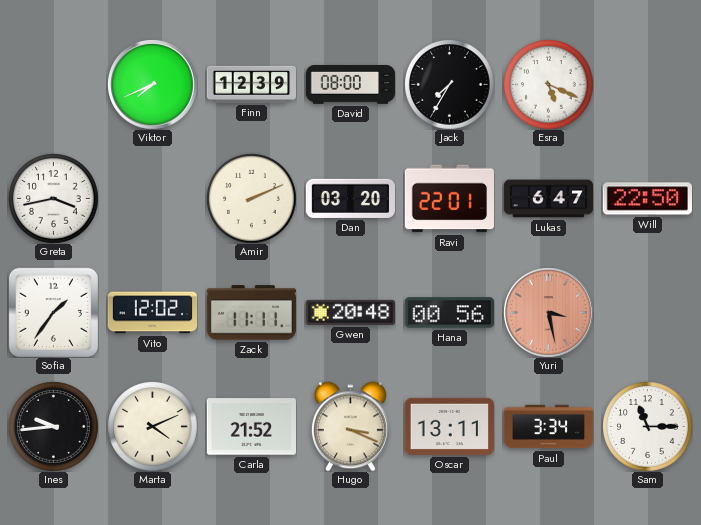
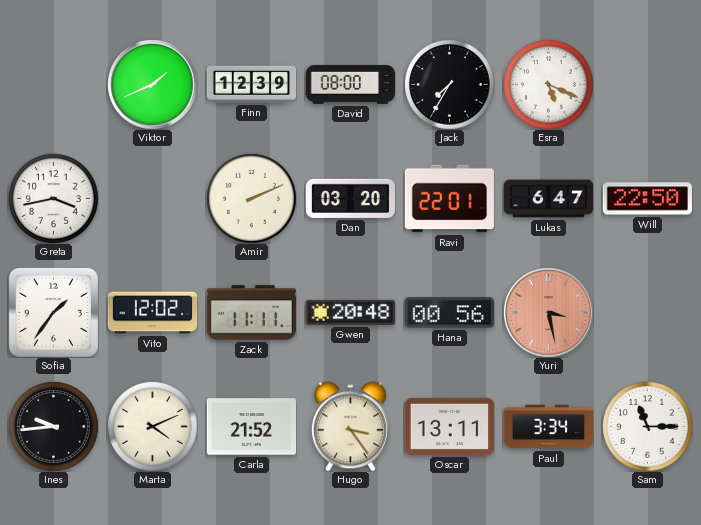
Viktor: 7:41 -> 1:41
Hugo: 3:19 -> 3:24
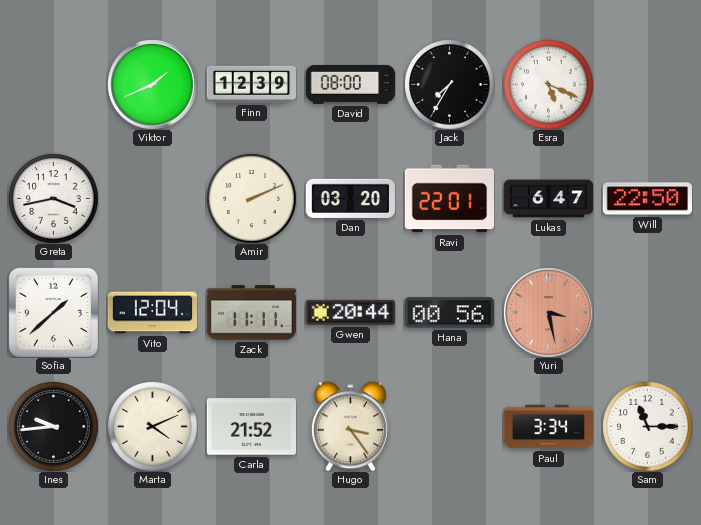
Sofia: 1:36 -> 1:38
Vito: 12:02 -> 12:04
Gwen: 20:48 -> 20:44
Oscar: 13:11 -> none
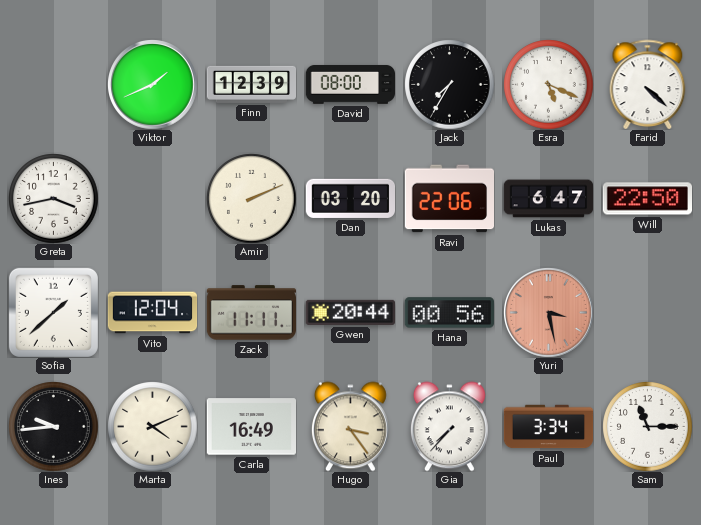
Farid: none -> 4:22
Ravi: 22:01 -> 22:06
Carla: 21:52 -> 16:49
Gia: none -> 7:37
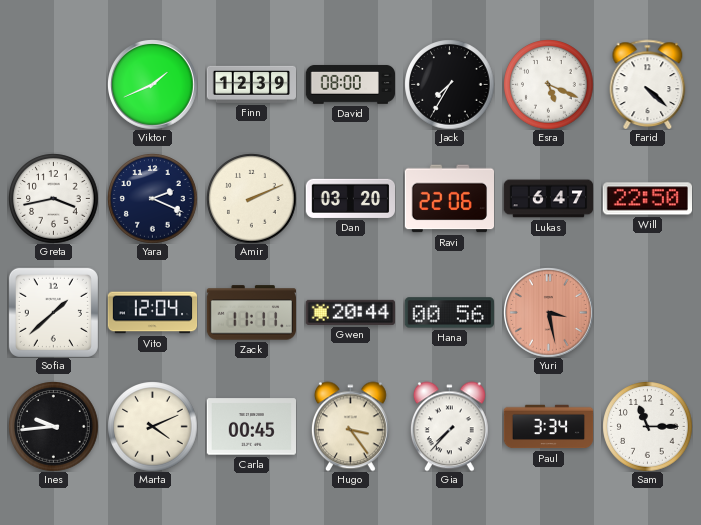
Yara: none -> 2:19
Carla: 16:49 -> 00:45
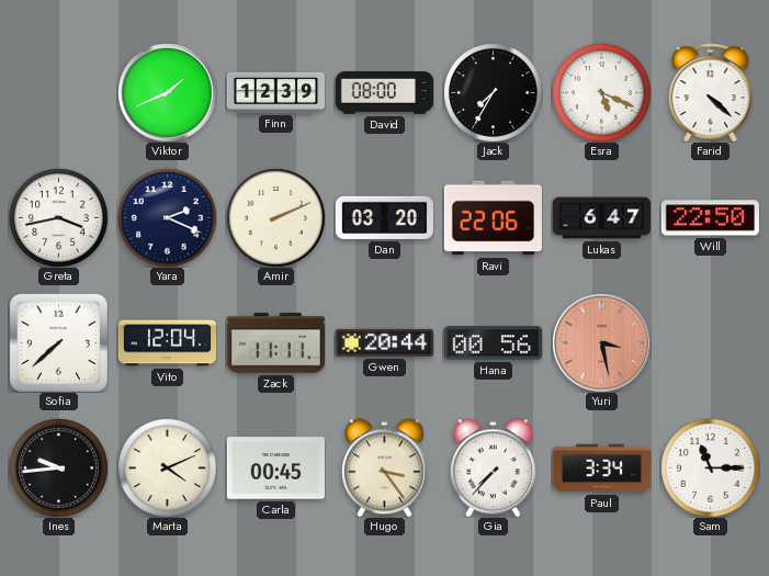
Sofia: 1:38 -> 7:38
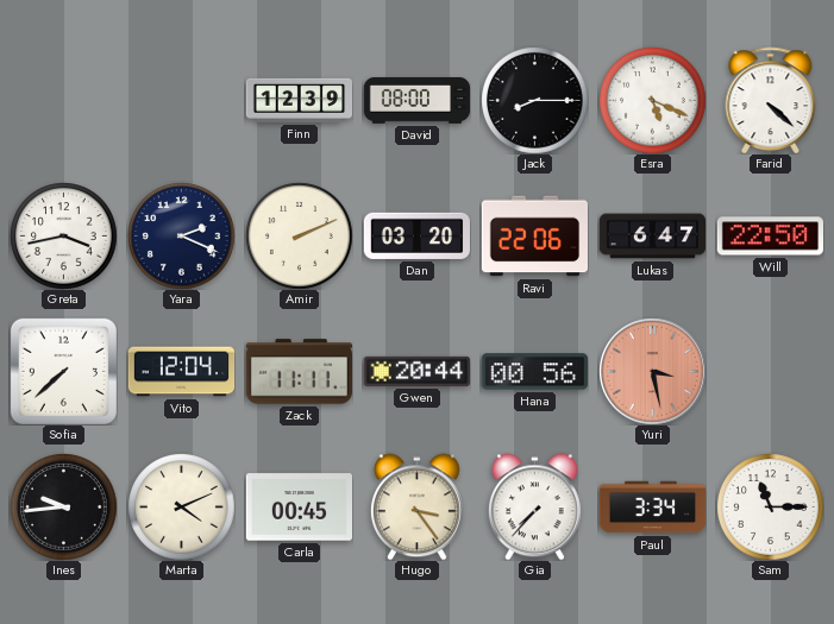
Viktor: 1:41 -> none
Jack: 7:35 -> 8:15
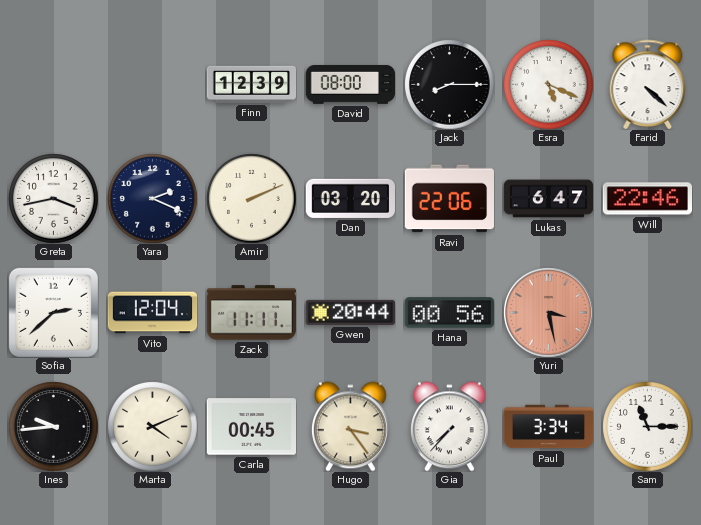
Will: 22:50 -> 22:46
Sofia: 7:38 -> 2:38
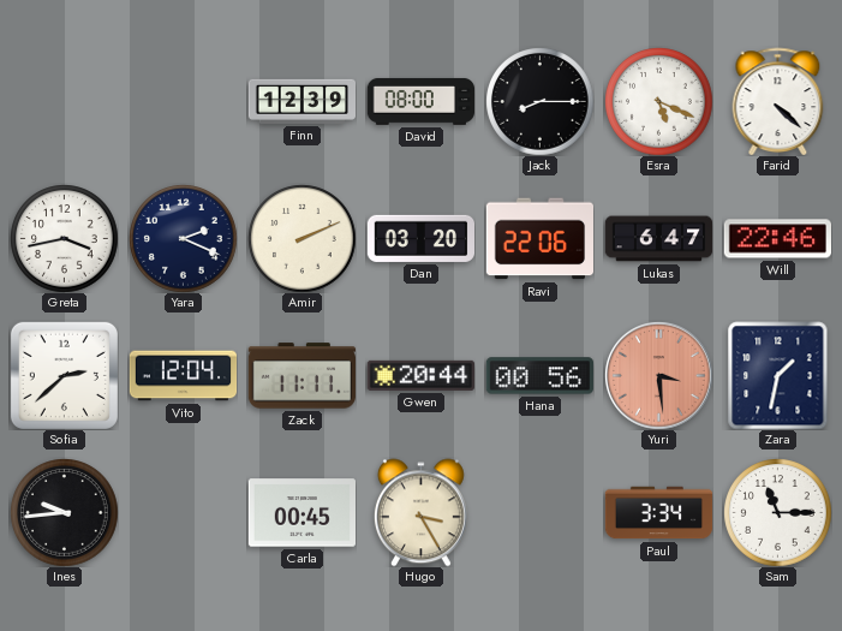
Yuri: 3:28 -> 3:29
Zara: none -> 1:32
Marta: 4:11 -> none
Hugo: 3:24 -> 3:25
Gia: 7:37 -> none
